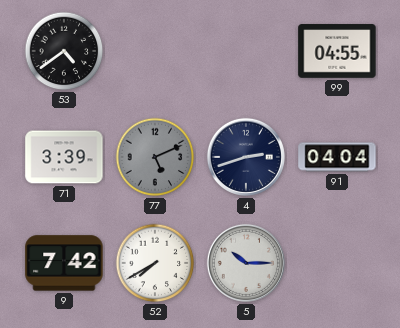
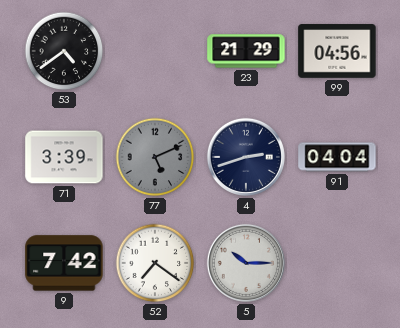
23: none -> 21:29
99: 04:55 -> 04:56
52: 7:40 -> 7:21
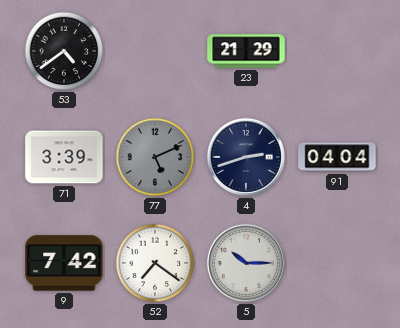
99: 04:56 -> none
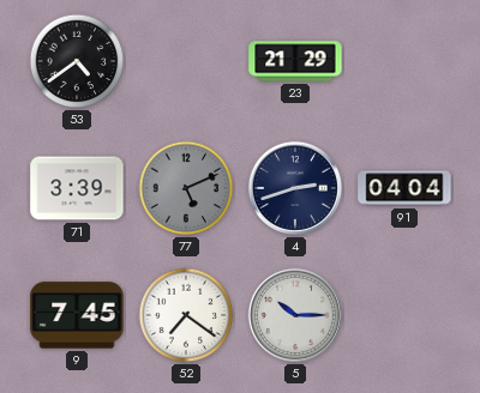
9: 7:42 -> 7:45
